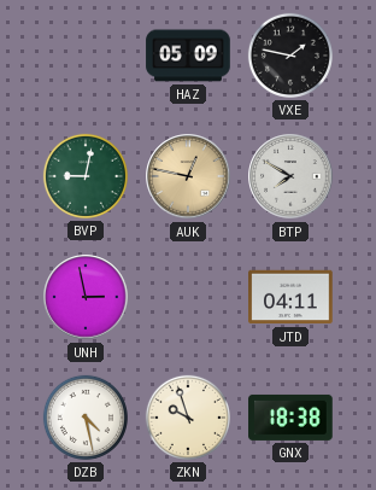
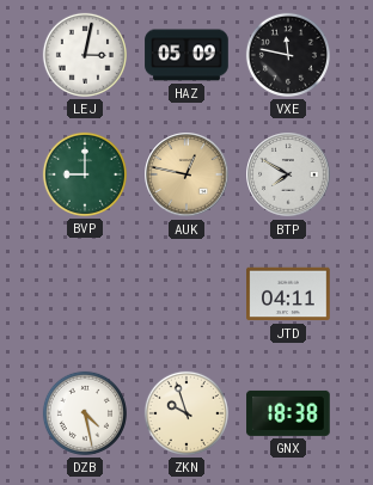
LEJ: none -> 3:02
VXE: 1:47 -> 11:47
BVP: 9:02 -> 9:00
UNH: 2:58 -> none
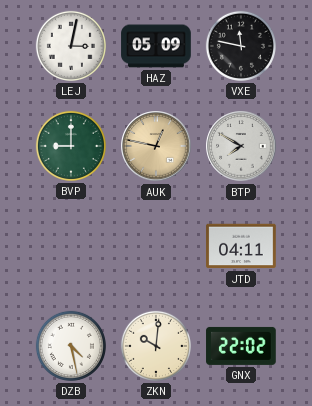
ZKN: 9:57 -> 10:01
GNX: 18:38 -> 22:02
